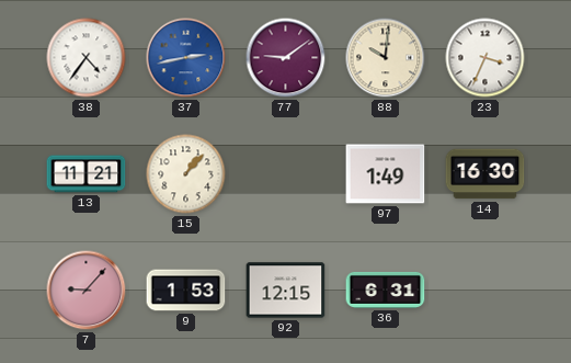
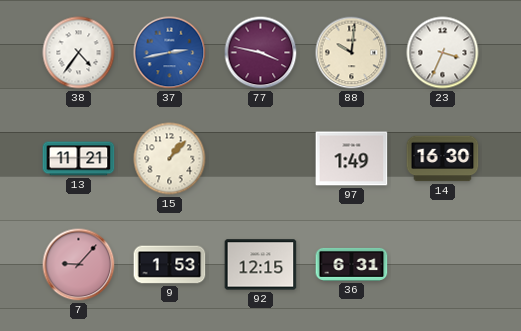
77: 9:09 -> 3:47
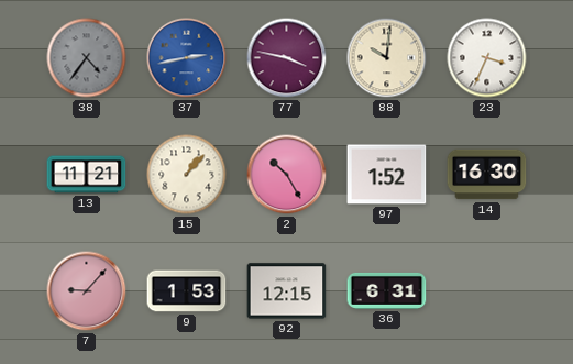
38 dial: white -> grey
2: none -> 10:25
97: 1:49 -> 1:52
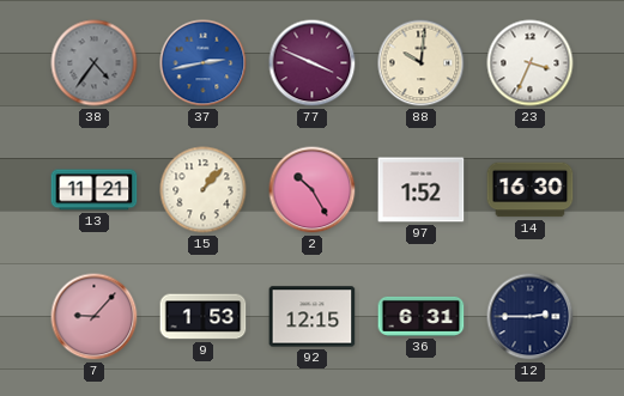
77: 3:47 -> 3:49
12: none -> 2:45
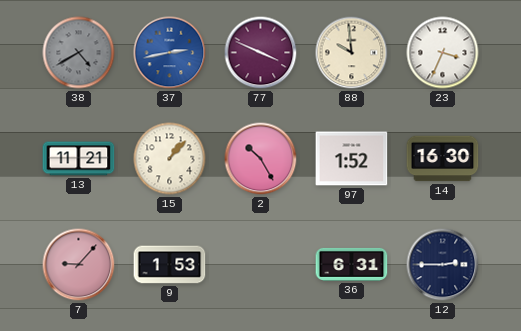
38: 4:36 -> 4:40
88: 10:01 -> 9:59
92: 12:15 -> none
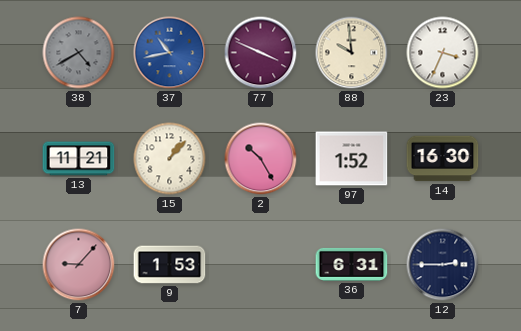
37: 2:43 -> 10:43
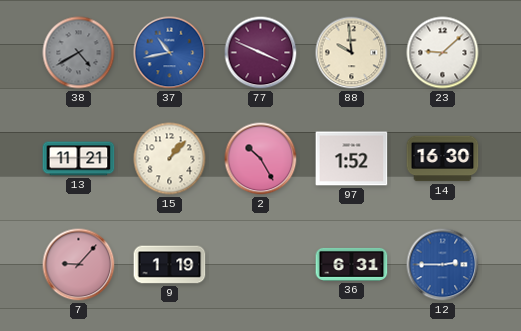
23: 3:34 -> 9:08
9: 1:53 -> 1:19
12 dial: navy -> blue
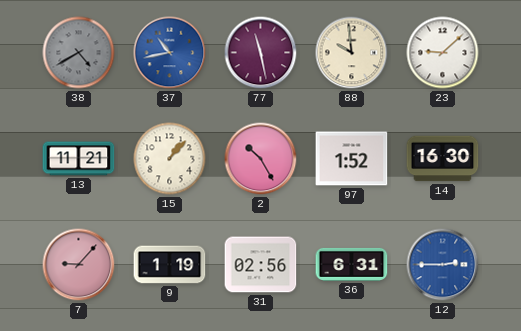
77: 3:49 -> 11:28
31: none -> 02:56
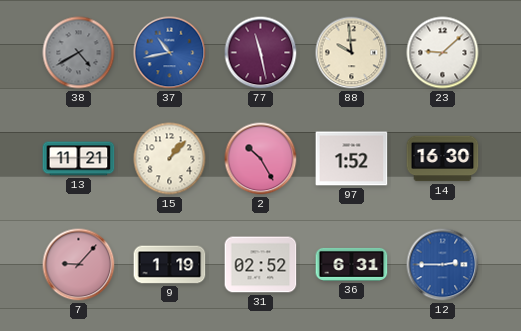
31: 02:56 -> 02:52
